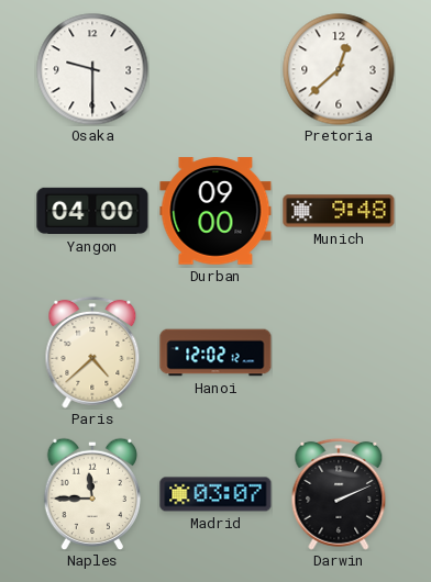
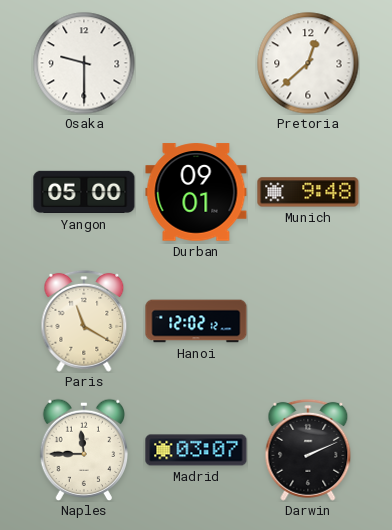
Yangon: 04:00 -> 05:00
Durban: 09:00 -> 09:01
Paris: 4:38 -> 11:20
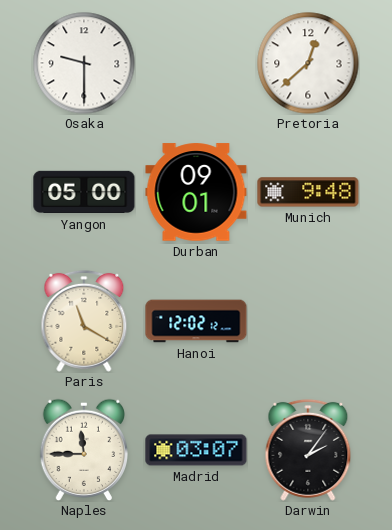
Darwin: 2:11 -> 2:06
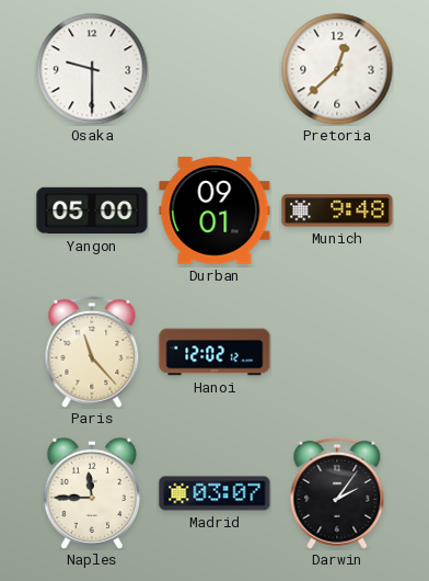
Paris: 11:20 -> 11:23
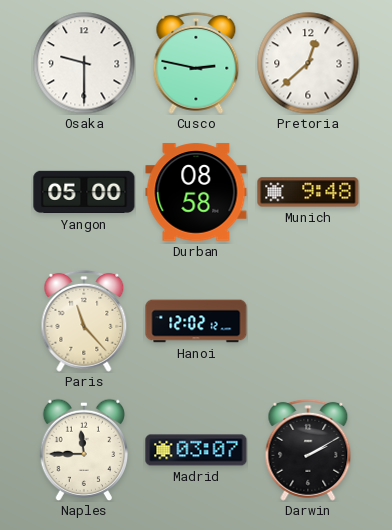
Cusco: none -> 2:47
Durban: 09:01 -> 08:58
Darwin: 2:06 -> 2:10
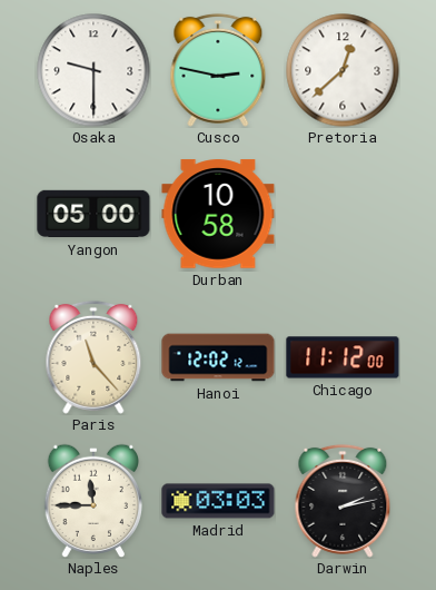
Durban: 08:58 -> 10:58
Munich: 9:48 -> none
Chicago: none -> 11:12
Madrid: 03:07 -> 03:03
Darwin: 2:10 -> 2:13
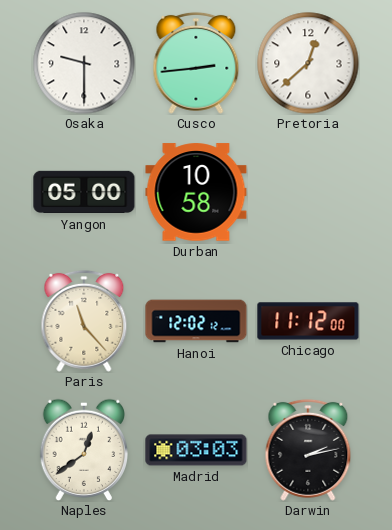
Cusco: 2:47 -> 2:44
Naples: 11:45 -> 12:39
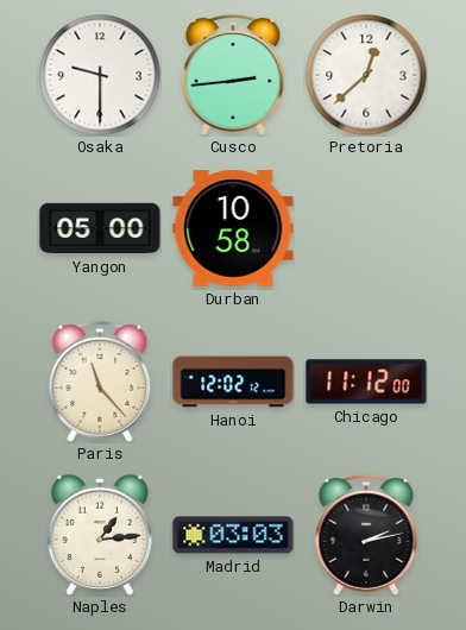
Naples: 12:39 -> 1:14
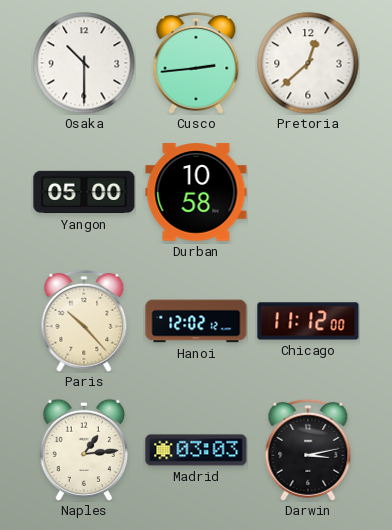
Osaka: 9:30 -> 10:30
Paris: 11:23 -> 10:23
Darwin: 2:13 -> 3:13
